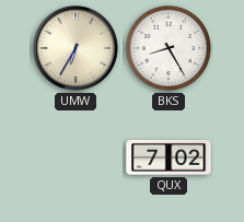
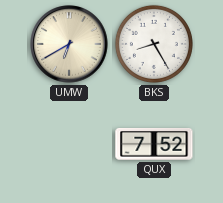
UMW: 6:35 -> 6:40
QUX: 7:02 -> 7:52
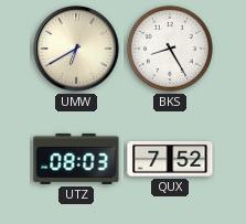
UTZ: none -> 08:03
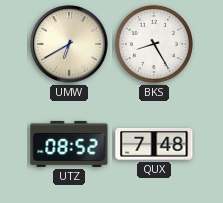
UTZ: 08:03 -> 08:52
QUX: 7:52 -> 7:48
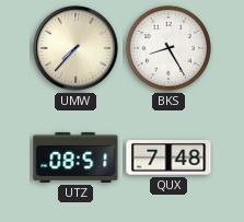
UMW: 6:40 -> 7:37
UTZ: 08:52 -> 08:51
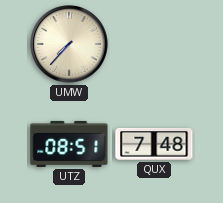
BKS: 8:25 -> none
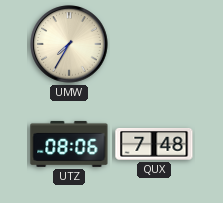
UMW: 7:37 -> 7:35
UTZ: 08:51 -> 08:06
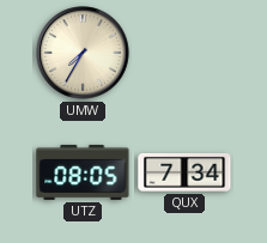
UTZ: 08:06 -> 08:05
QUX: 7:48 -> 7:34
